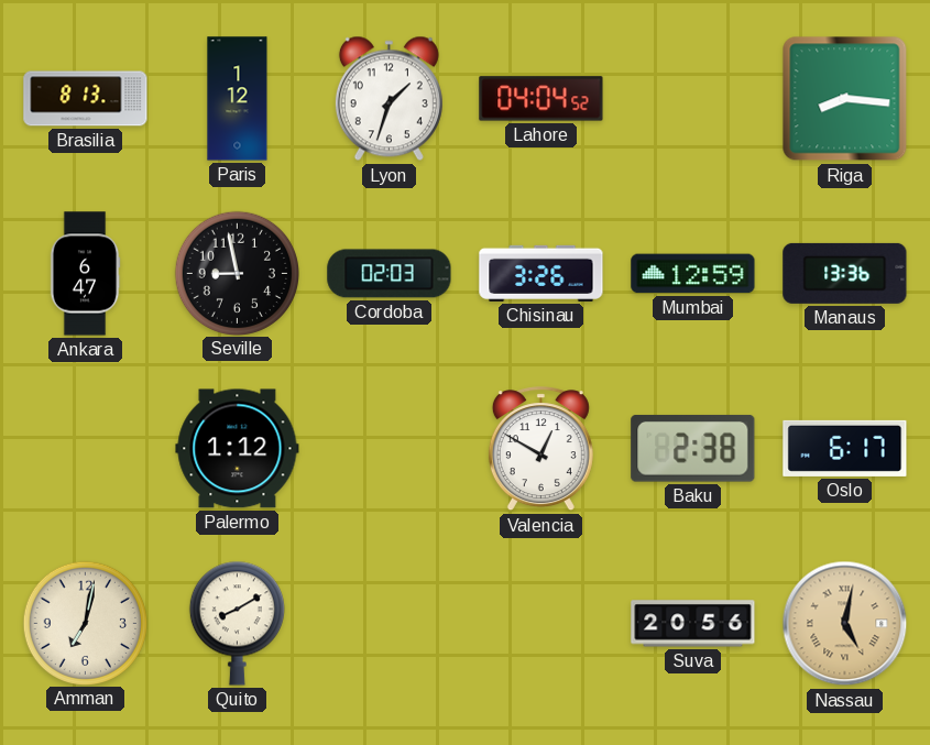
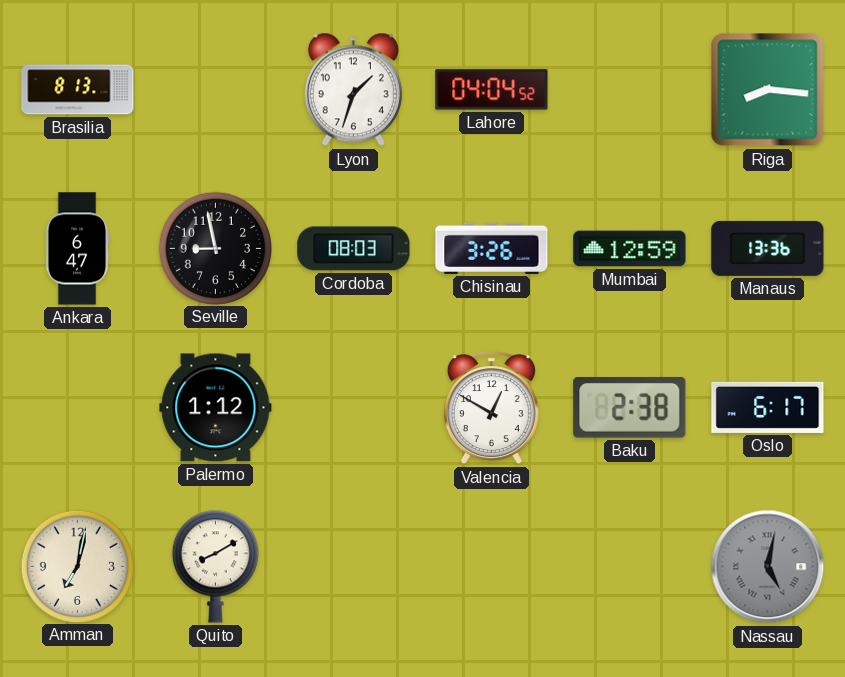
Paris: 1:12 -> none
Cordoba: 02:03 -> 08:03
Suva: 20:56 -> none
Nassau dial: champagne -> grey
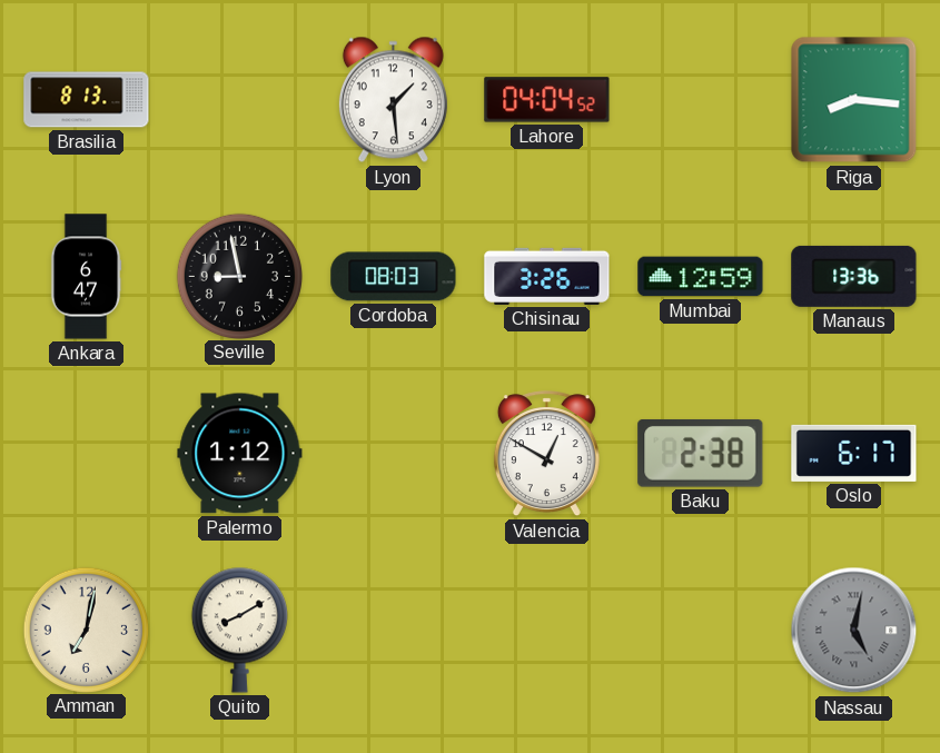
Lyon: 1:33 -> 1:29
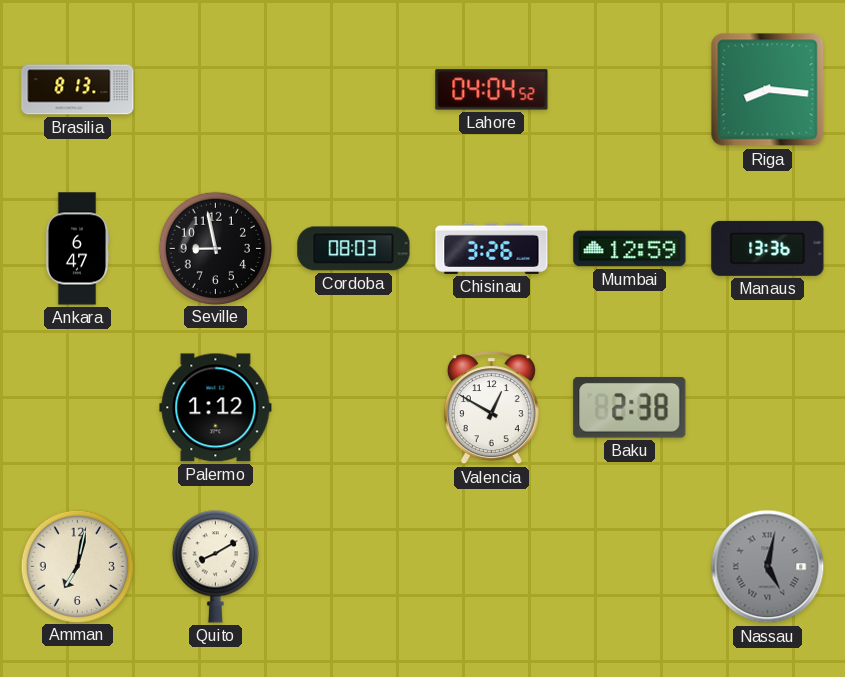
Lyon: 1:29 -> none
Oslo: 6:17 -> none
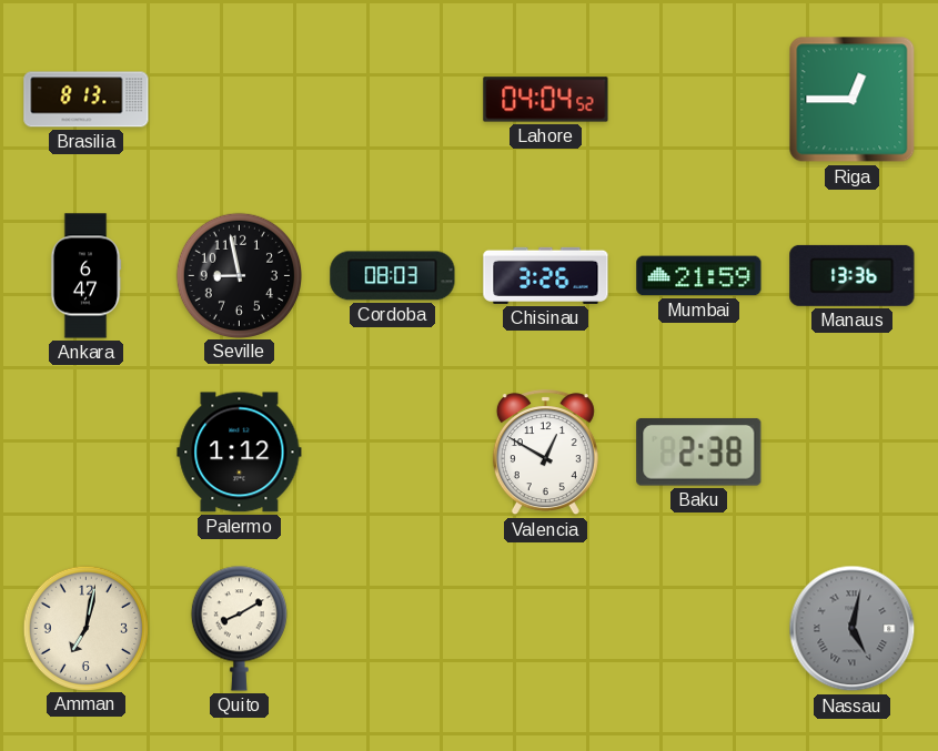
Riga: 8:16 -> 12:45
Mumbai: 12:59 -> 21:59
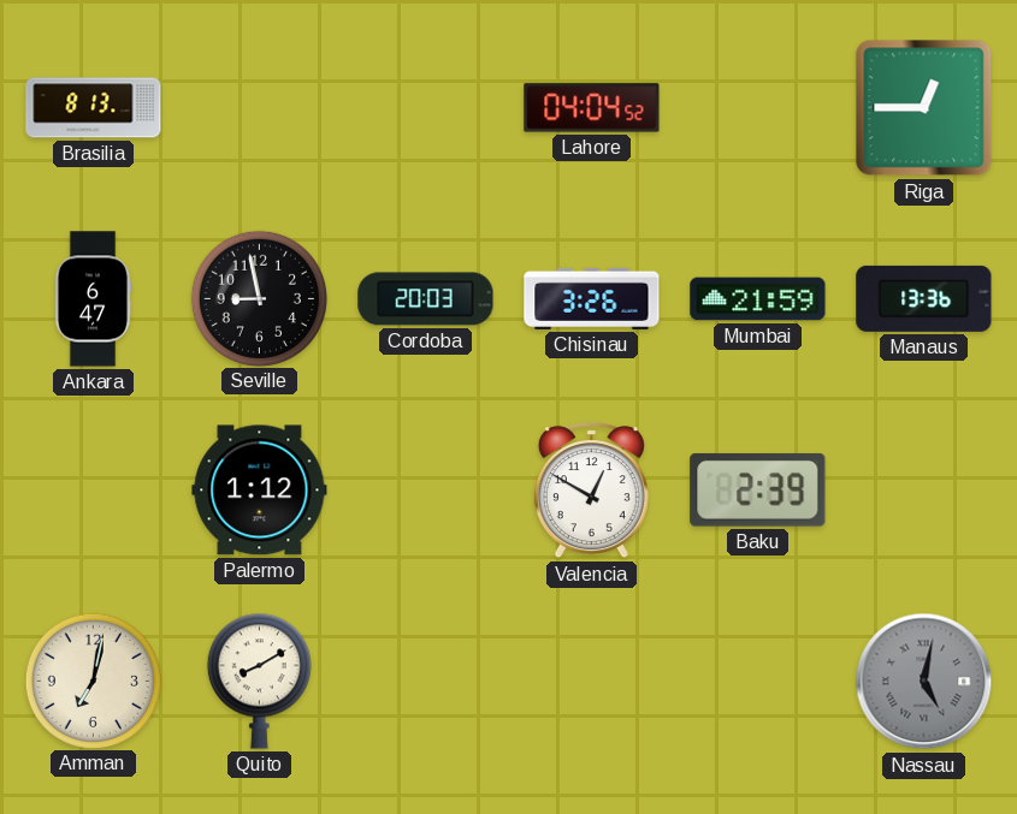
Cordoba: 08:03 -> 20:03
Baku: 2:38 -> 2:39
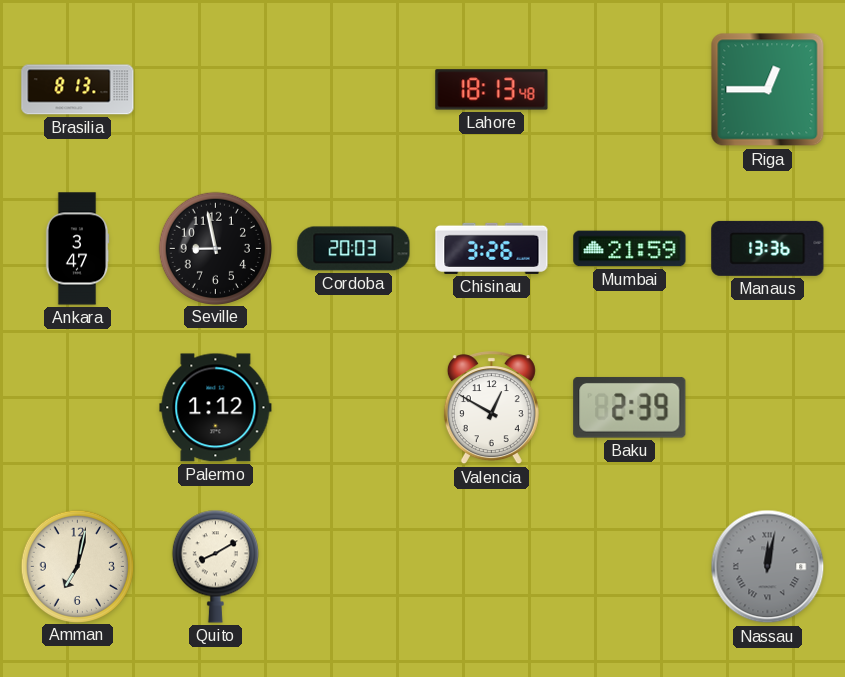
Lahore: 04:04 -> 18:13
Ankara: 6:47 -> 3:47
Nassau: 5:02 -> 12:02
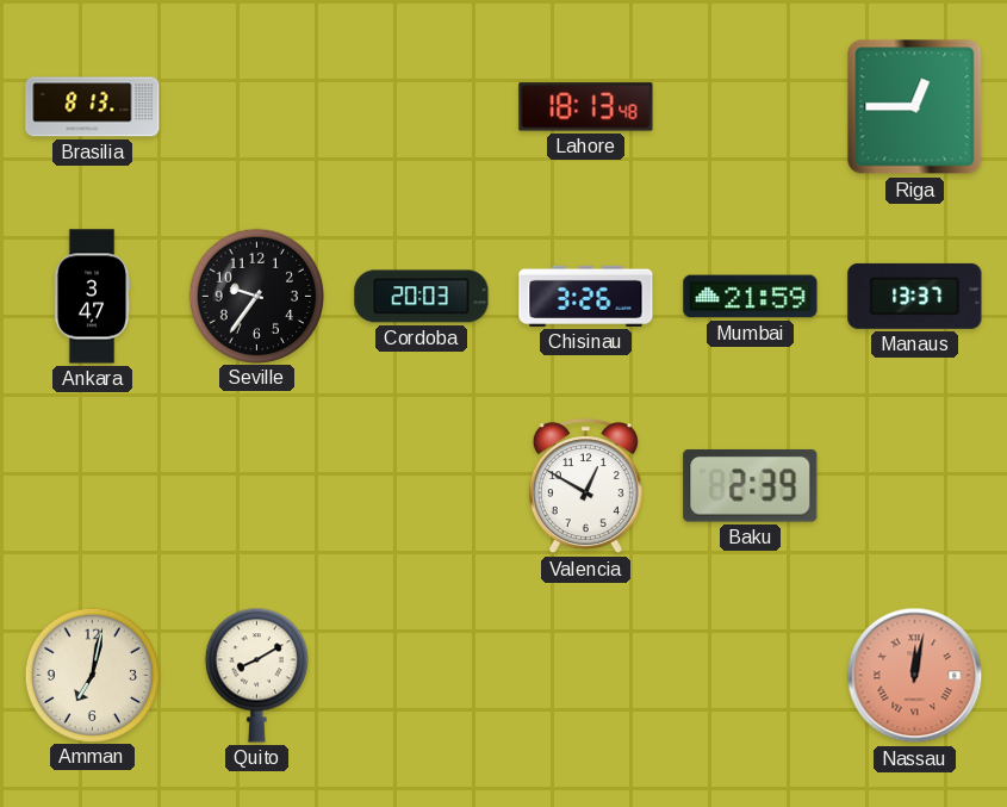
Seville: 8:58 -> 9:36
Manaus: 13:36 -> 13:37
Palermo: 1:12 -> none
Nassau dial: grey -> salmon
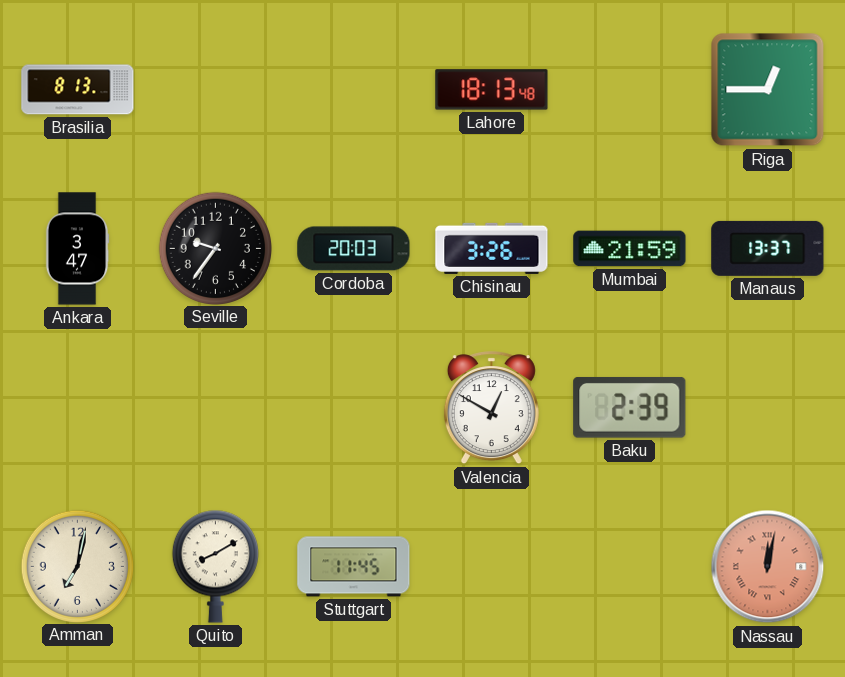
Stuttgart: none -> 11:45
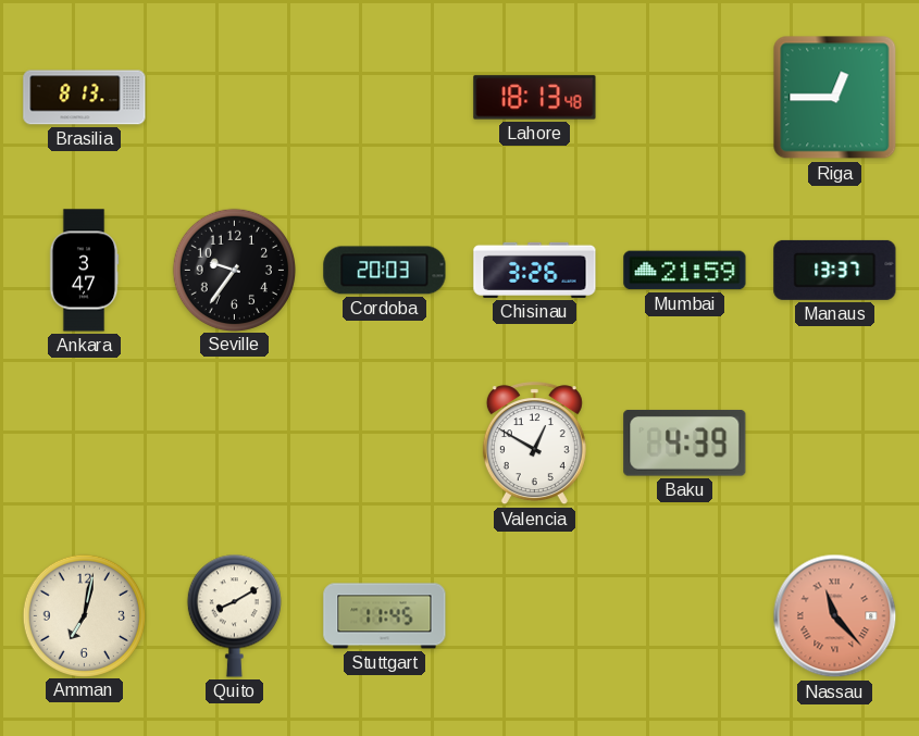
Baku: 2:39 -> 4:39
Nassau: 12:02 -> 11:23
